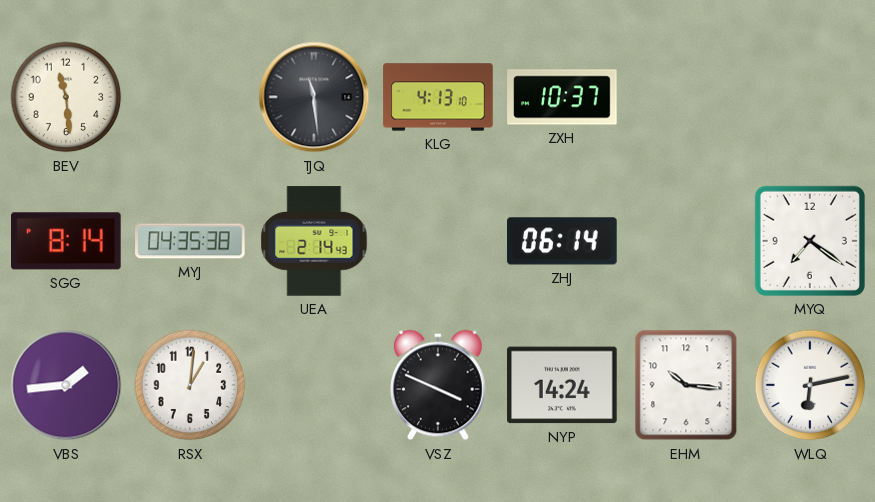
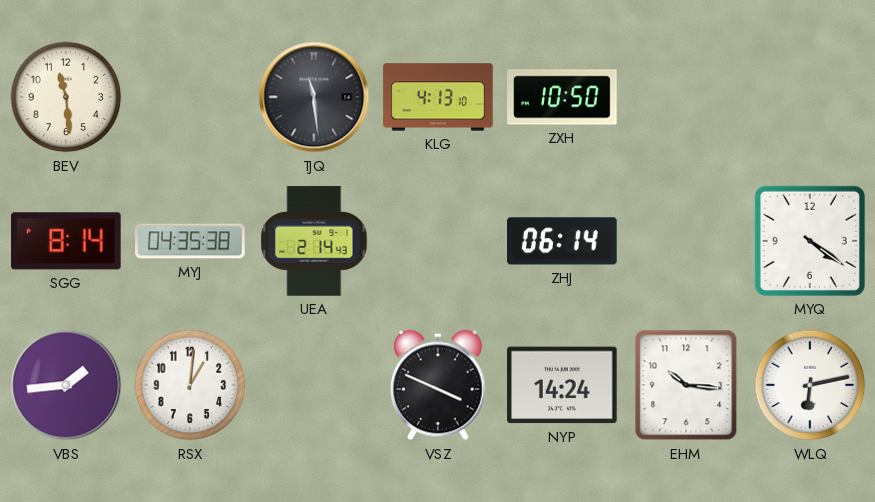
ZXH: 10:37 -> 10:50
MYQ: 7:21 -> 4:21
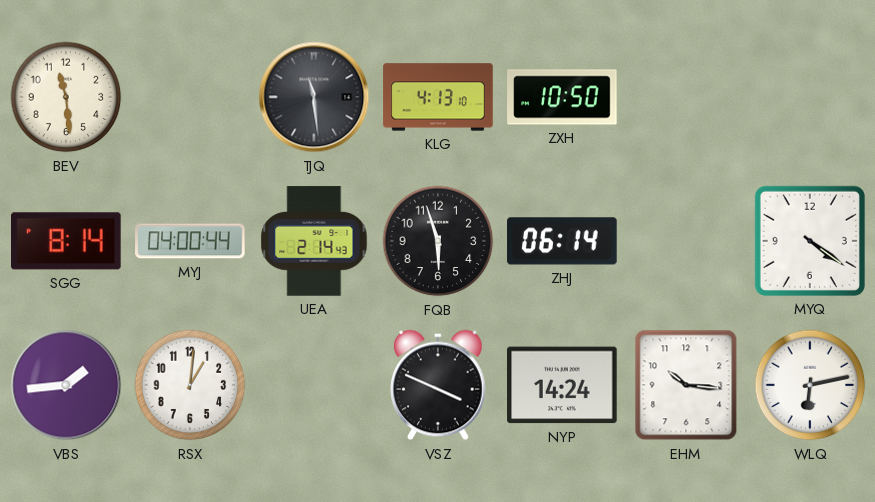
MYJ: 04:35 -> 04:00
FQB: none -> 5:57
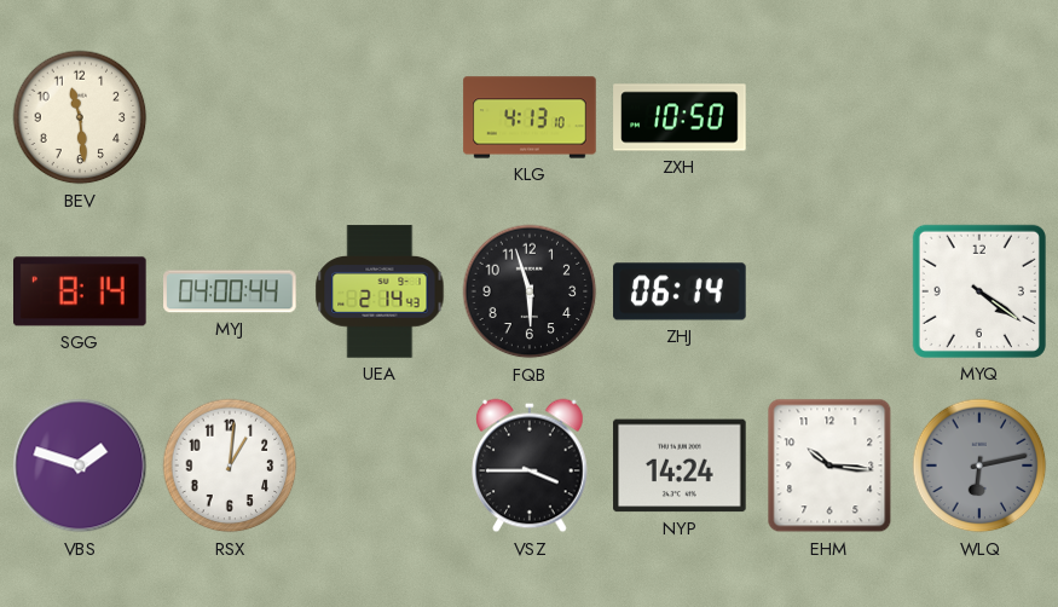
TJQ: 11:29 -> none
VBS: 1:44 -> 1:48
VSZ: 3:49 -> 3:45
WLQ dial: white -> grey
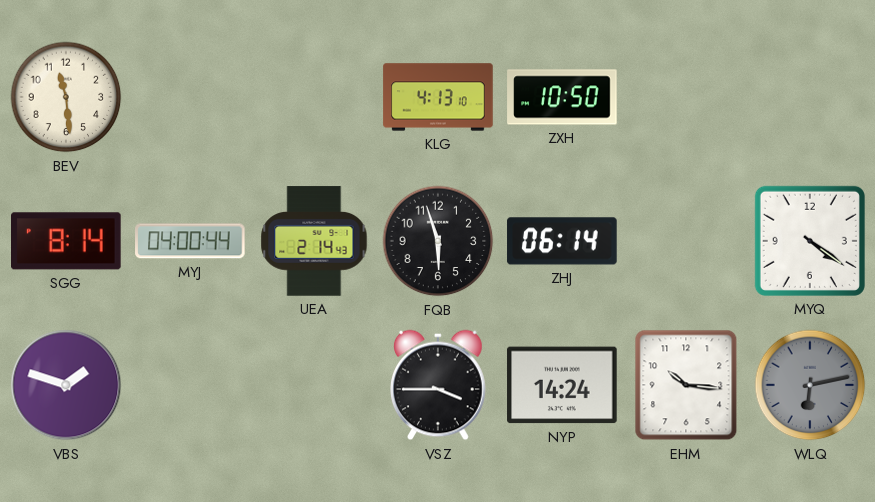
RSX: 1:01 -> none
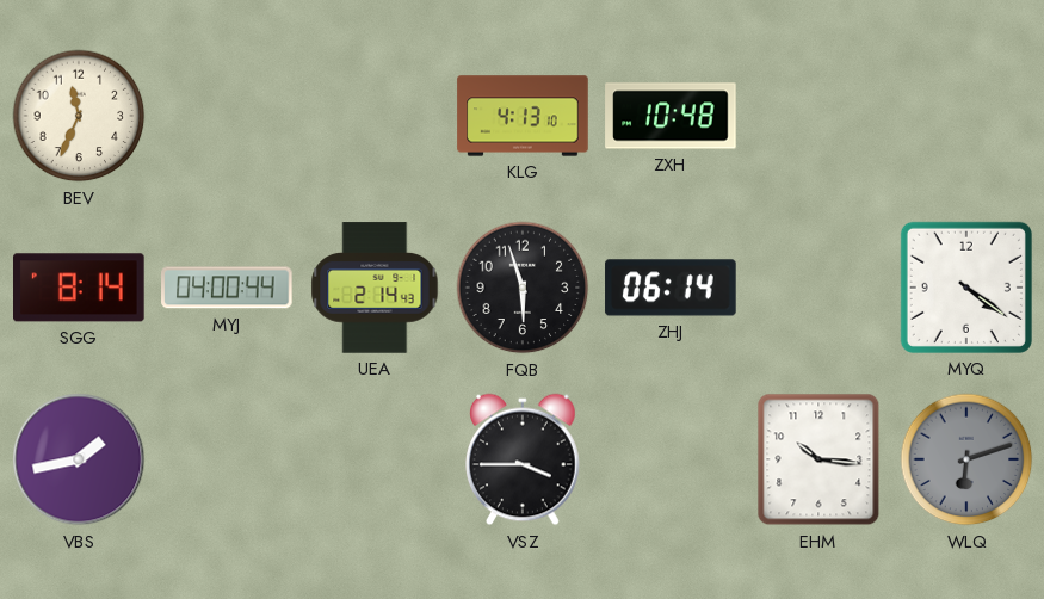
BEV: 11:29 -> 11:34
ZXH: 10:50 -> 10:48
VBS: 1:48 -> 1:43
NYP: 14:24 -> none
WLQ: 6:13 -> 6:12
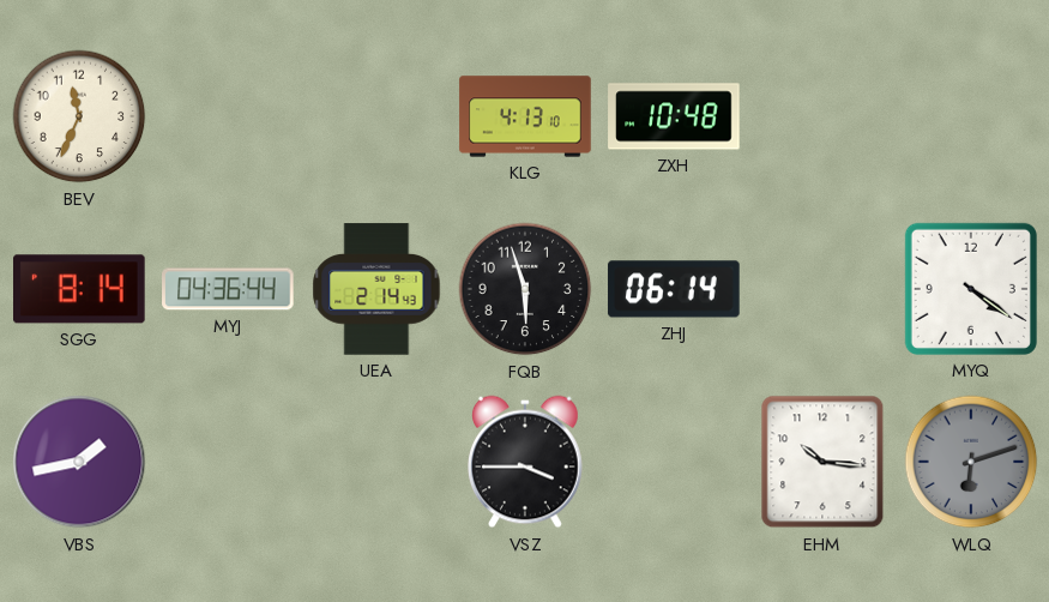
MYJ: 04:00 -> 04:36
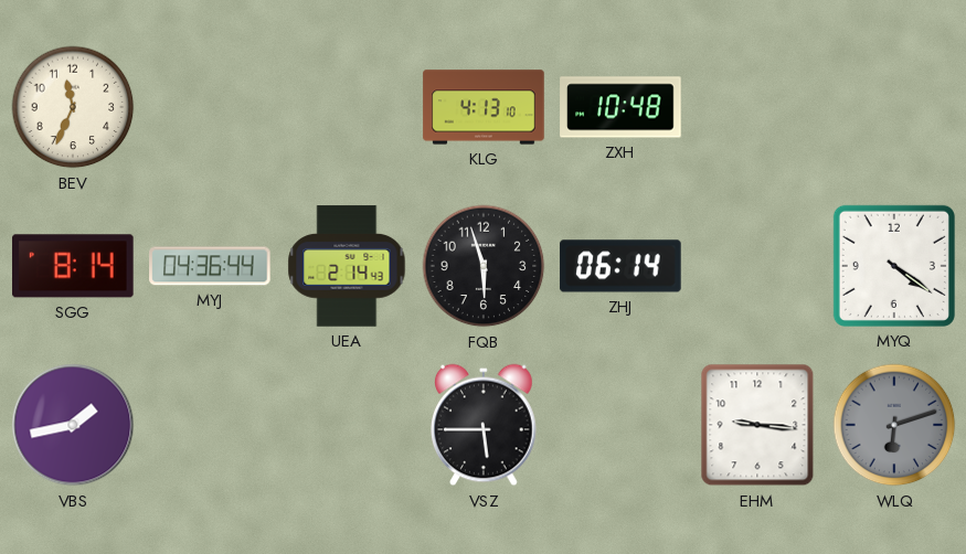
VSZ: 3:45 -> 5:45
EHM: 10:16 -> 9:16
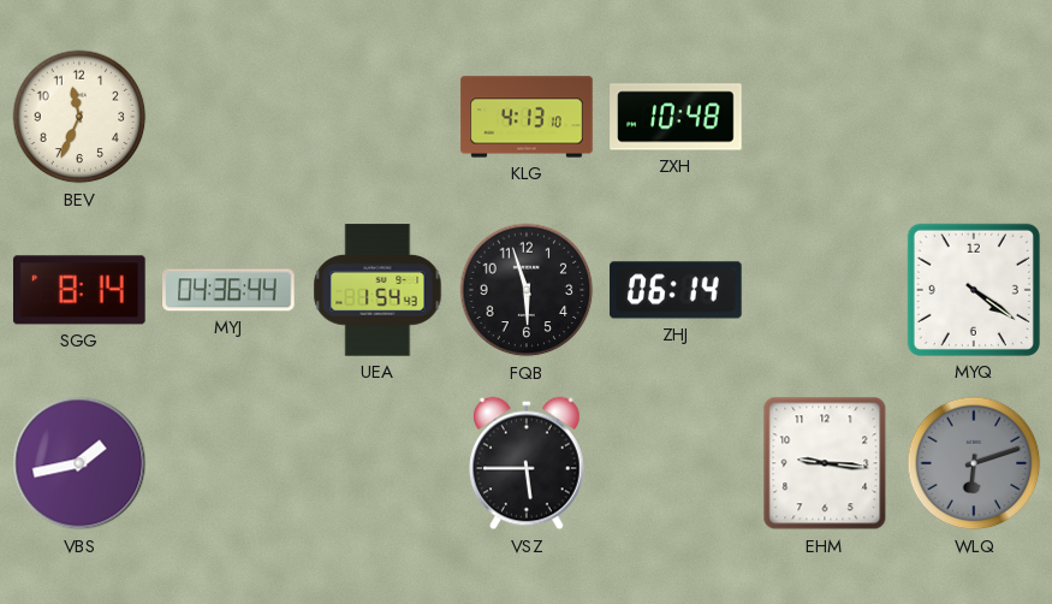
UEA: 2:14 -> 1:54
